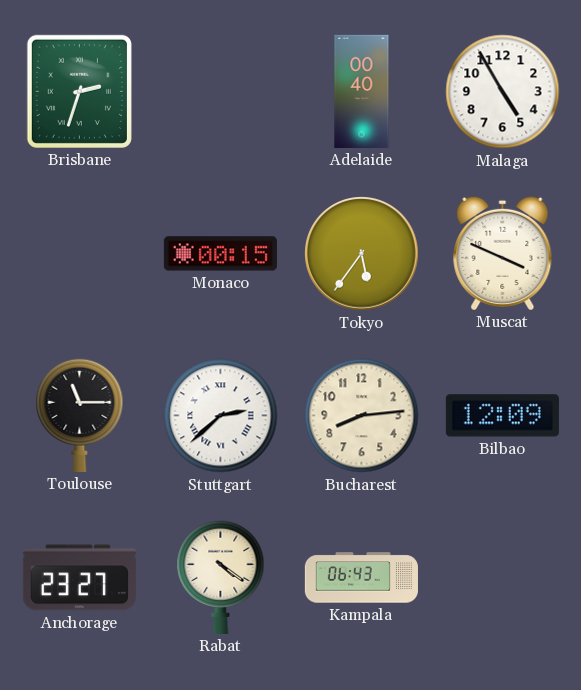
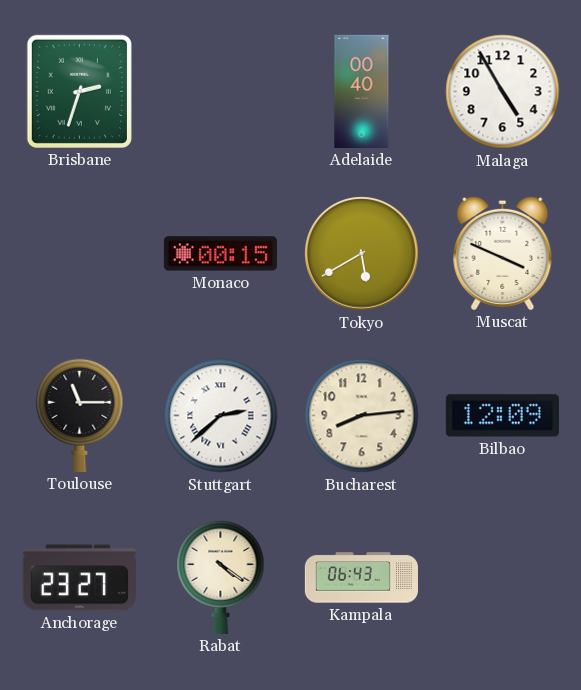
Tokyo: 5:36 -> 5:40
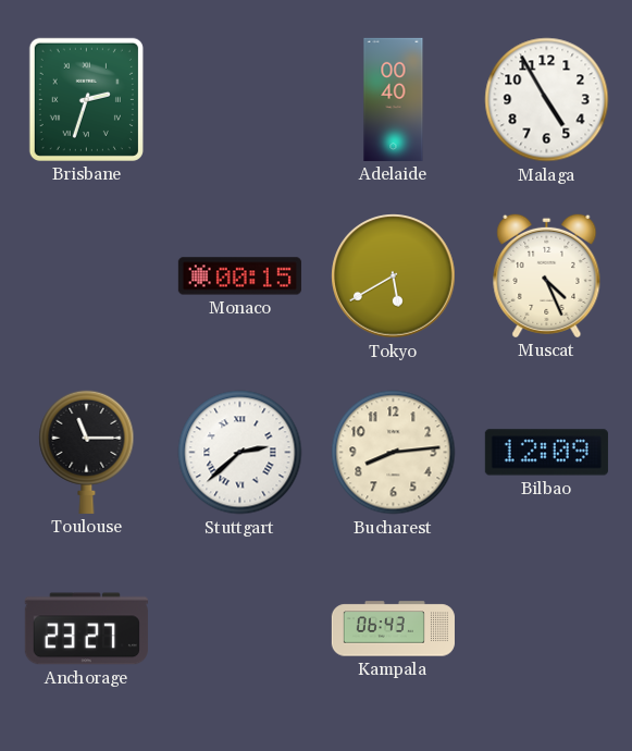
Muscat: 3:49 -> 4:26
Rabat: 4:21 -> none
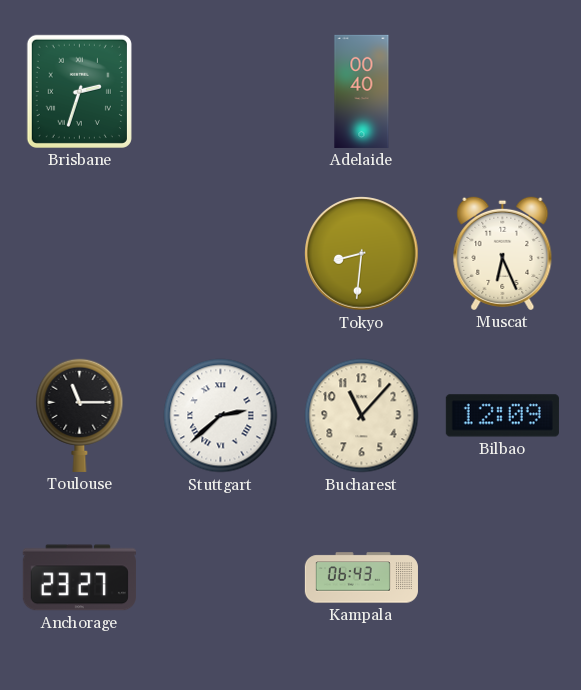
Malaga: 4:55 -> none
Monaco: 00:15 -> none
Tokyo: 5:40 -> 8:31
Muscat: 4:26 -> 6:26
Bucharest: 8:14 -> 11:07
